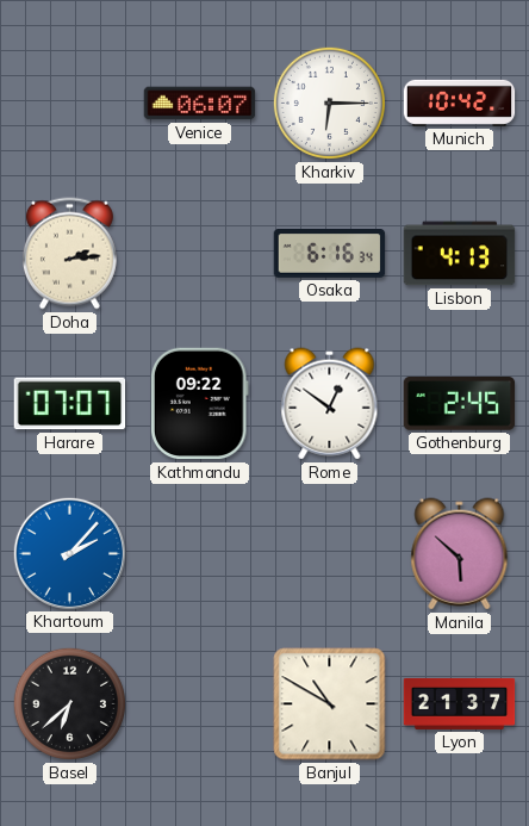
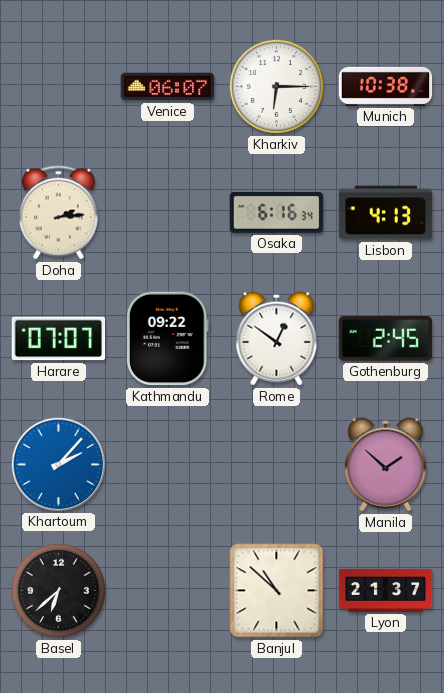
Munich: 10:42 -> 10:38
Manila: 5:52 -> 1:52
Banjul: 10:50 -> 10:52
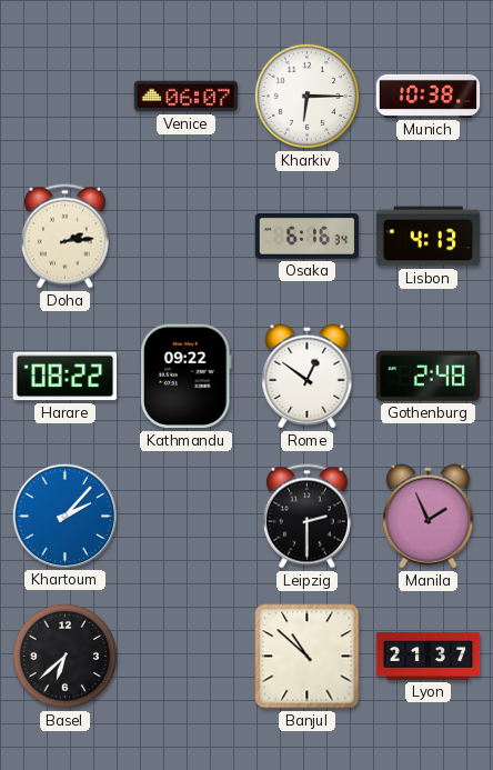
Harare: 07:07 -> 08:22
Gothenburg: 2:45 -> 2:48
Leipzig: none -> 2:30
Manila: 1:52 -> 1:56
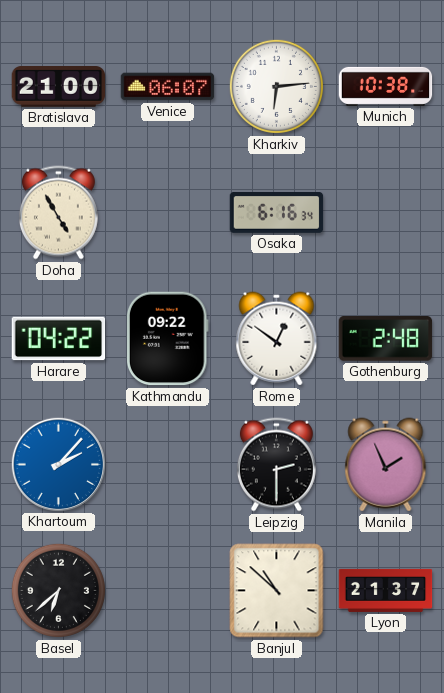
Bratislava: none -> 21:00
Kharkiv: 6:15 -> 6:14
Doha: 2:14 -> 4:55
Lisbon: 4:13 -> none
Harare: 08:22 -> 04:22
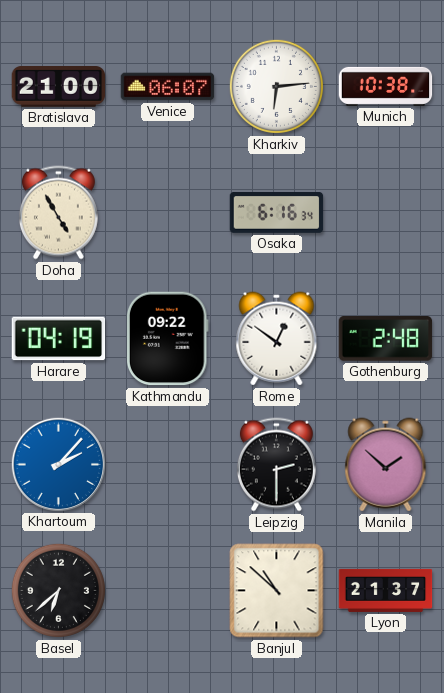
Harare: 04:22 -> 04:19
Manila: 1:56 -> 1:52
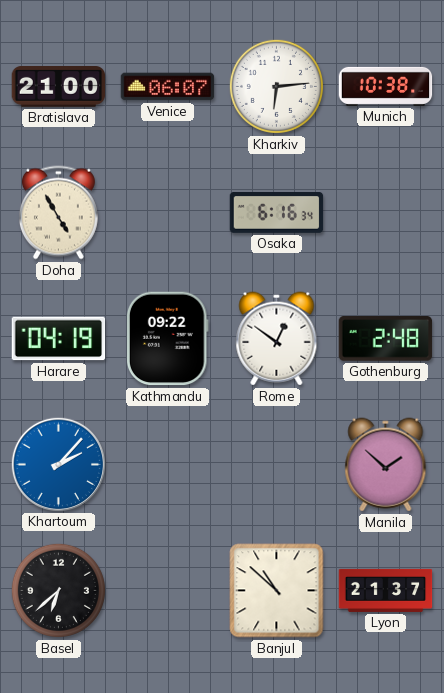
Leipzig: 2:30 -> none
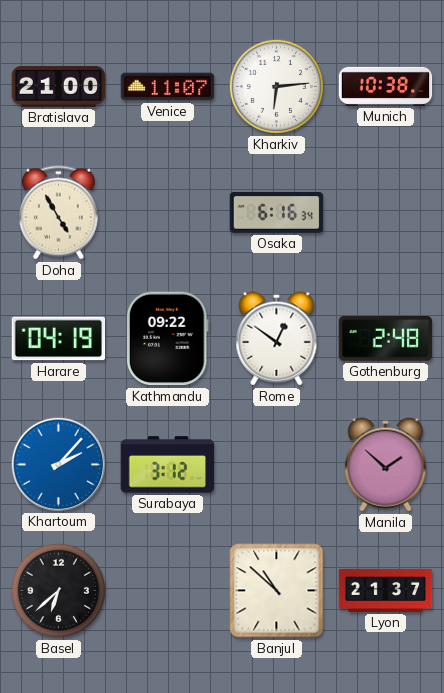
Venice: 06:07 -> 11:07
Surabaya: none -> 3:12
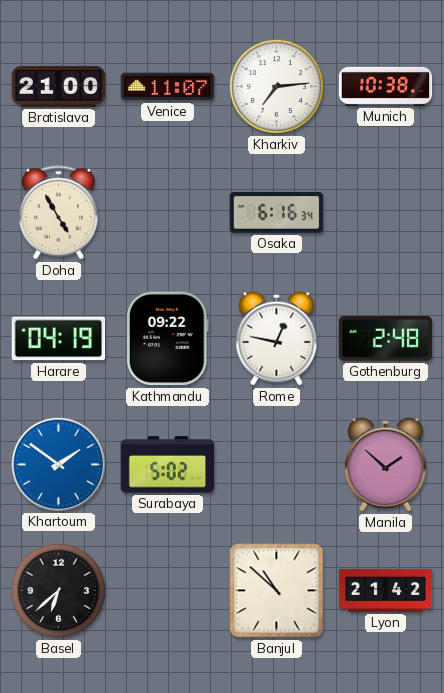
Kharkiv: 6:14 -> 7:14
Rome: 12:51 -> 12:47
Khartoum: 2:07 -> 1:51
Surabaya: 3:12 -> 5:02
Lyon: 21:37 -> 21:42
